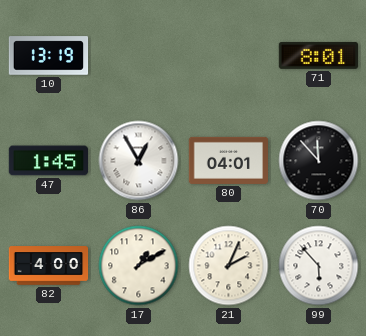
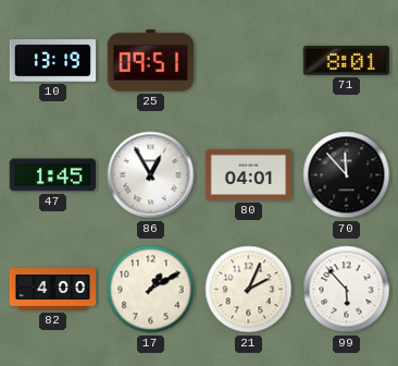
25: none -> 09:51
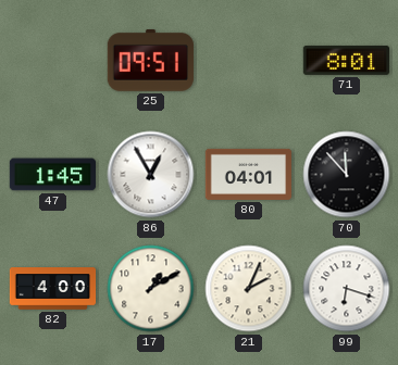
10: 13:19 -> none
99: 5:53 -> 6:18
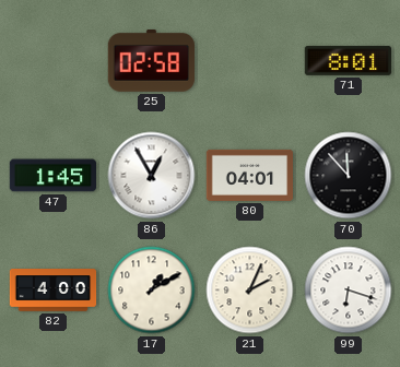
25: 09:51 -> 02:58
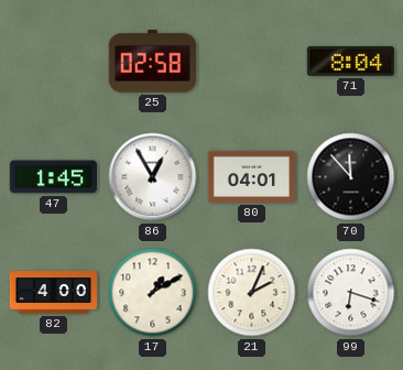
71: 8:01 -> 8:04
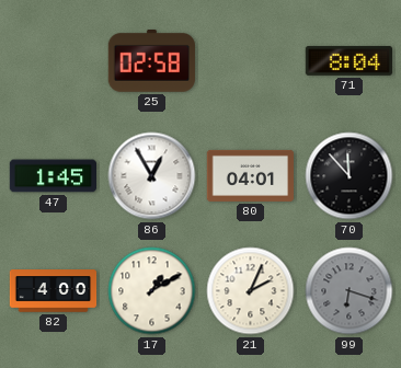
99 dial: white -> grey
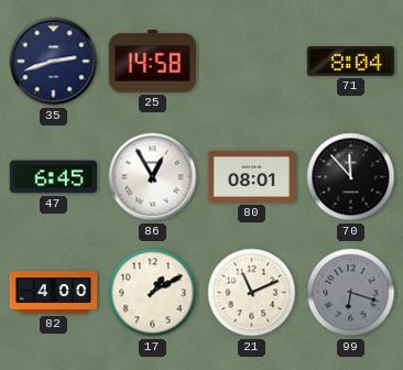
35: none -> 2:42
25: 02:58 -> 14:58
47: 1:45 -> 6:45
80: 04:01 -> 08:01
21: 2:04 -> 11:11
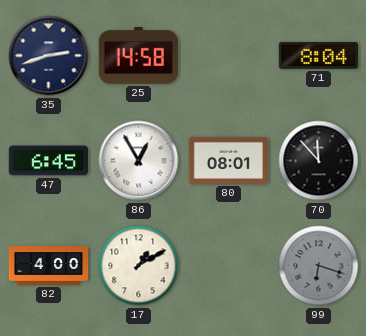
21: 11:11 -> none
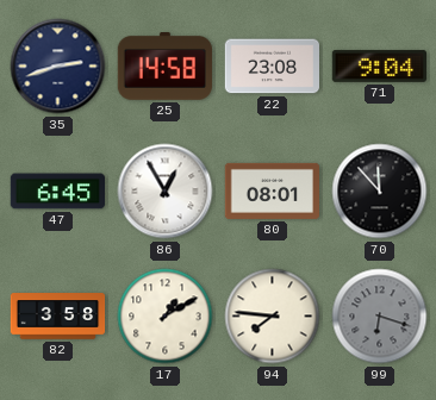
22: none -> 23:08
71: 8:04 -> 9:04
82: 4:00 -> 3:58
94: none -> 7:46
